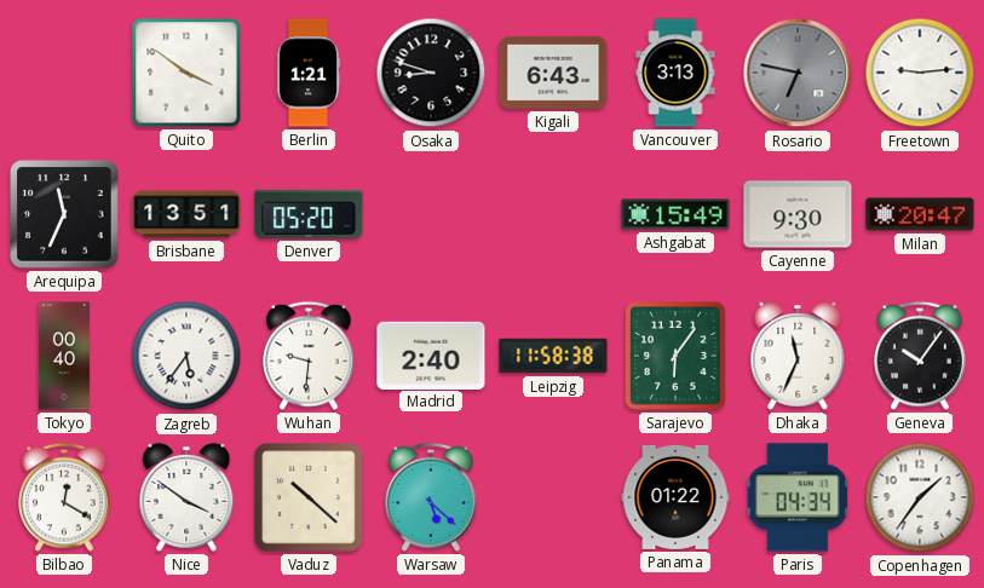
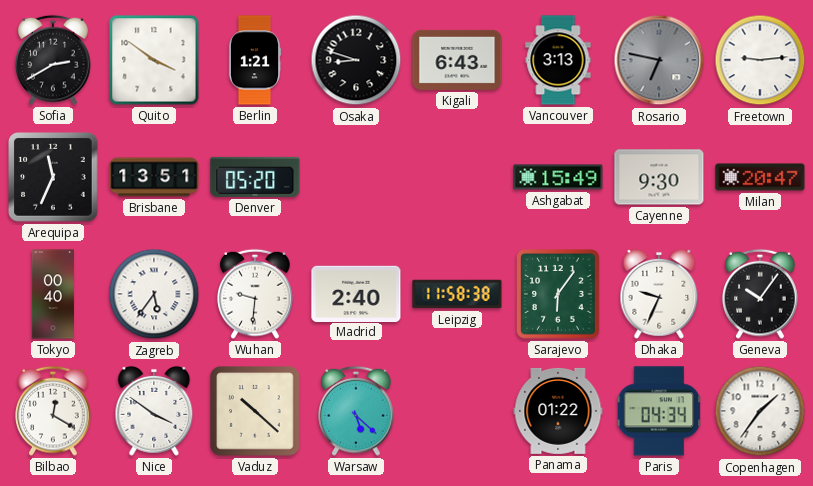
Sofia: none -> 2:40
Dhaka: 11:34 -> 9:34
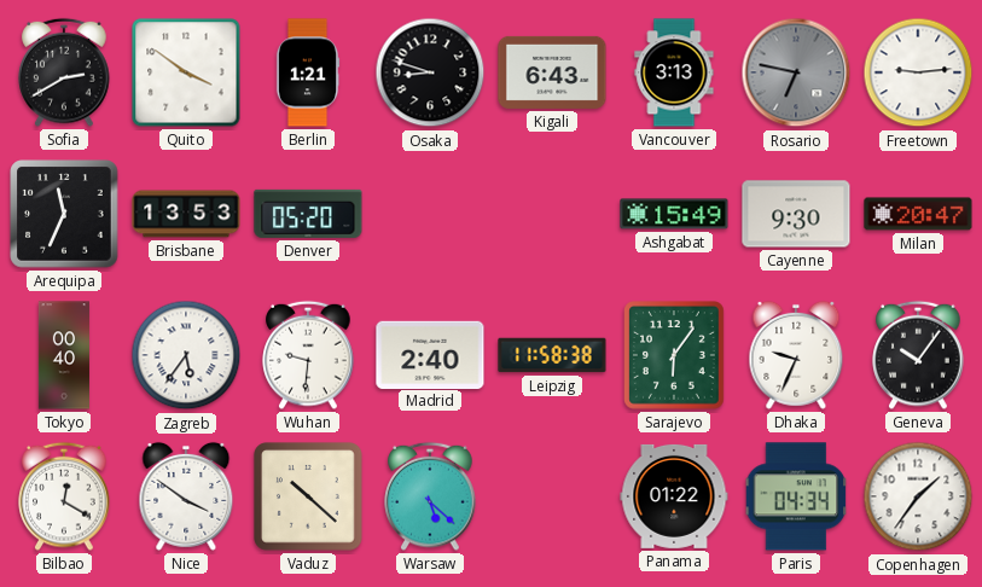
Brisbane: 13:51 -> 13:53
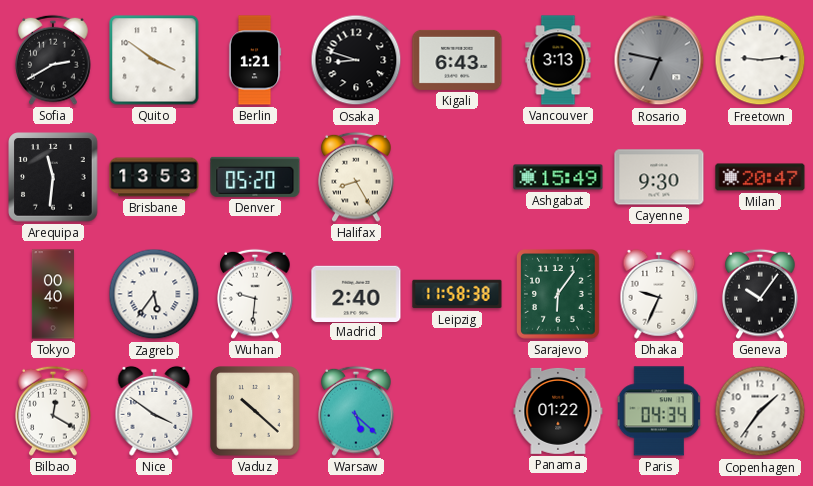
Arequipa: 11:34 -> 11:31
Halifax: none -> 8:25
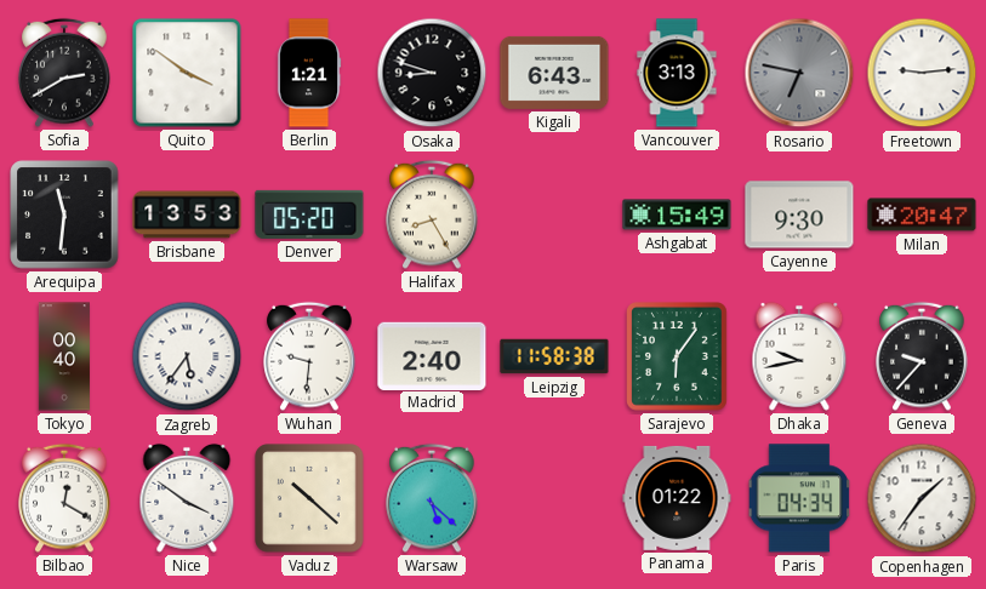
Dhaka: 9:34 -> 9:43
Geneva: 10:06 -> 9:37
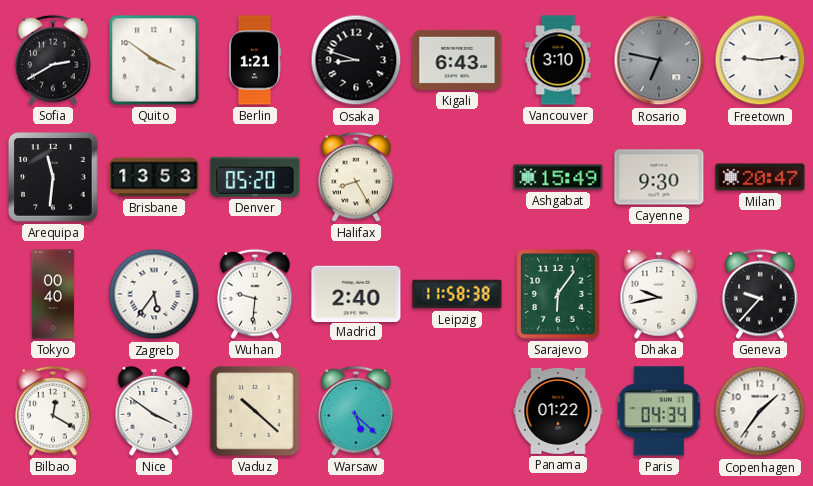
Vancouver: 3:13 -> 3:10
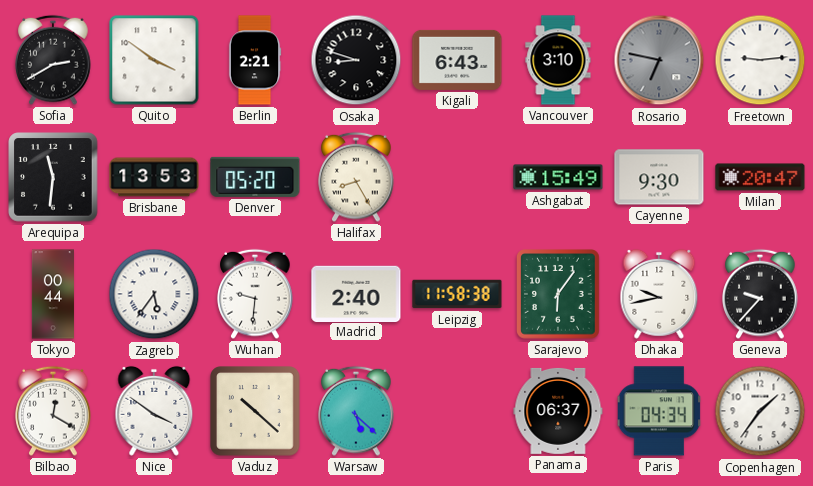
Berlin: 1:21 -> 2:21
Tokyo: 00:40 -> 00:44
Panama: 01:22 -> 06:37
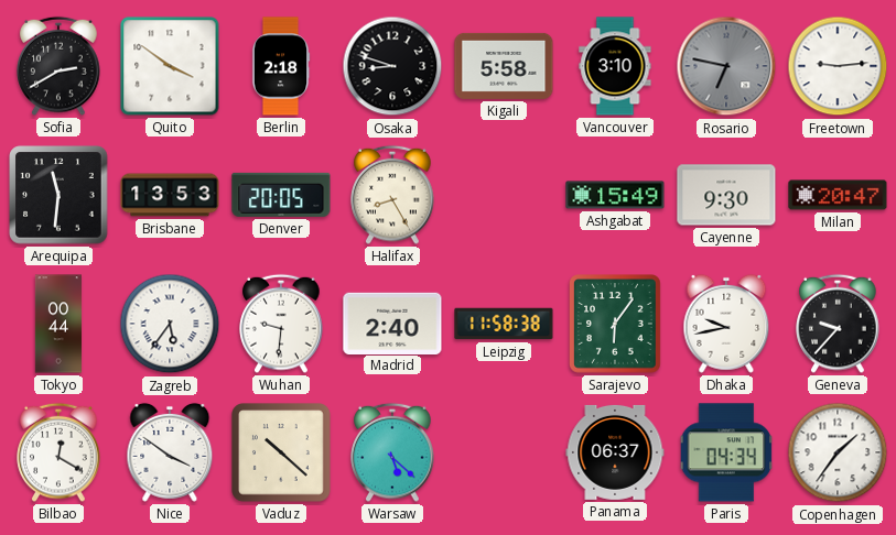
Berlin: 2:21 -> 2:18
Kigali: 6:43 -> 5:58
Denver: 05:20 -> 20:05
